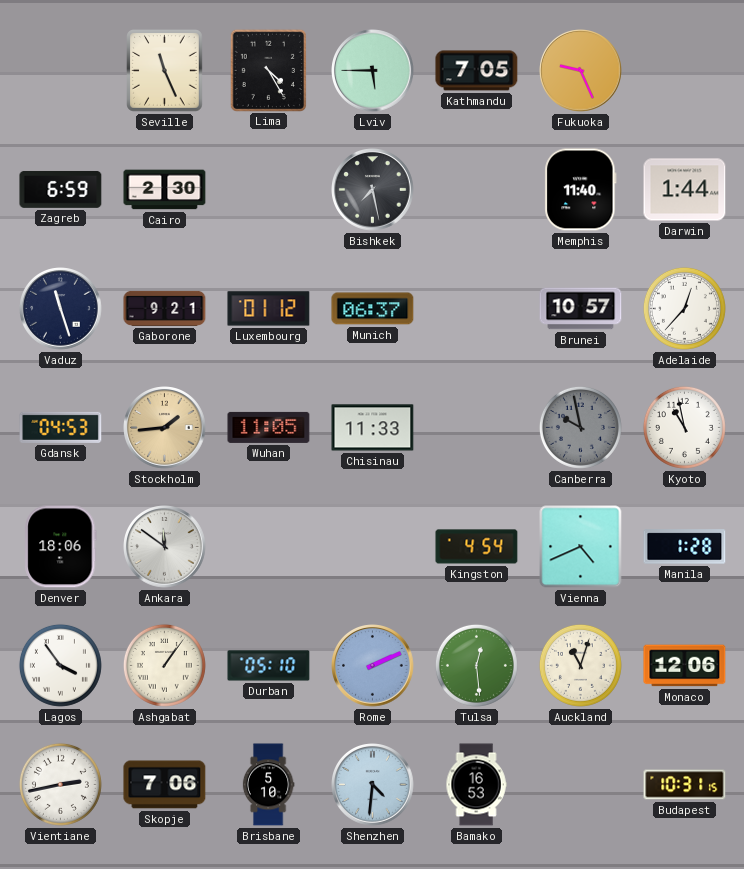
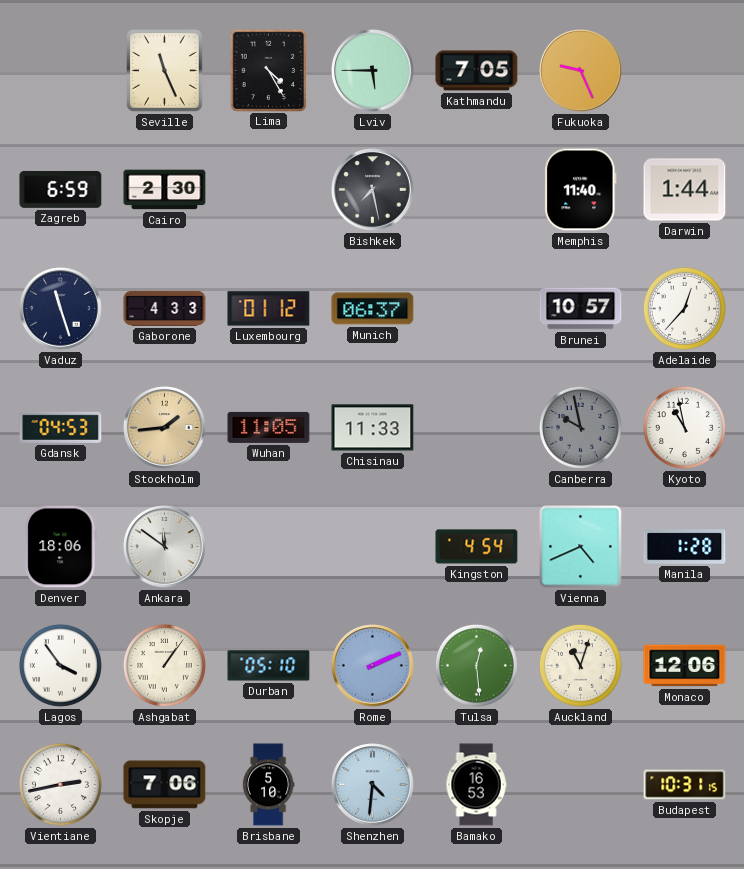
Gaborone: 9:21 -> 4:33
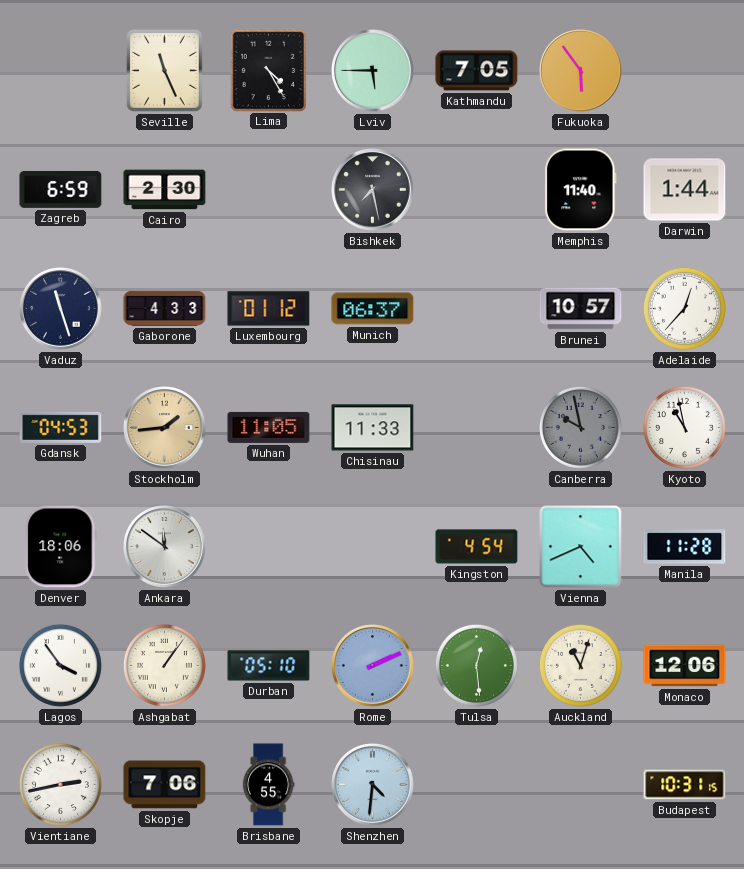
Fukuoka: 9:26 -> 5:54
Manila: 1:28 -> 11:28
Brisbane: 5:10 -> 4:55
Bamako: 16:53 -> none
